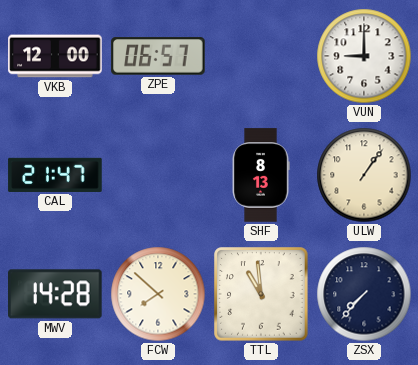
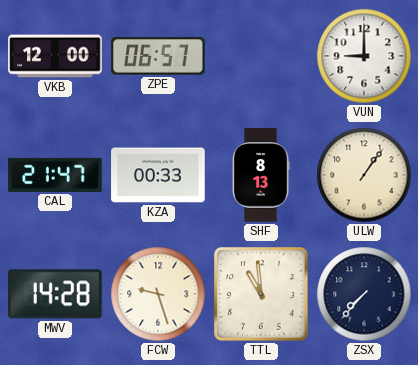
KZA: none -> 00:33
FCW: 7:52 -> 9:27
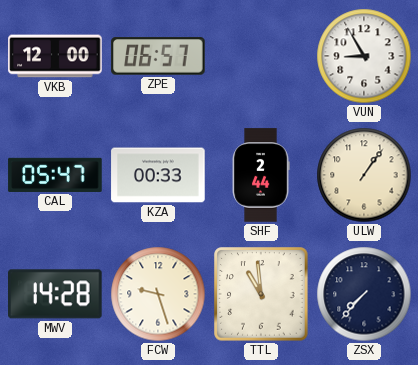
VUN: 9:00 -> 8:55
CAL: 21:47 -> 05:47
SHF: 8:13 -> 2:44
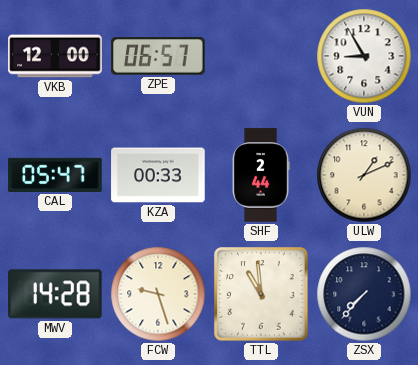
ULW: 1:06 -> 1:11
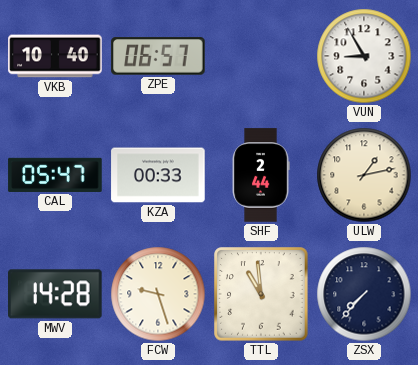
VKB: 12:00 -> 10:40
ULW: 1:11 -> 1:13
